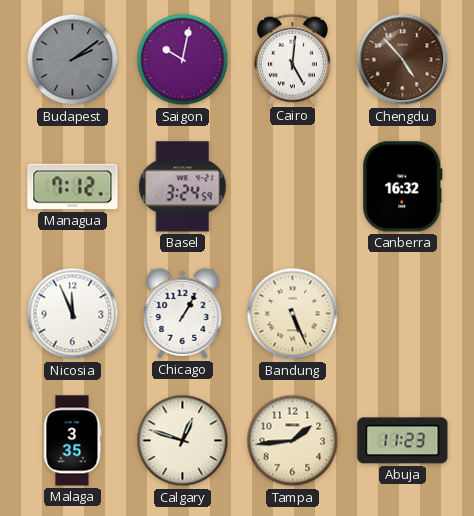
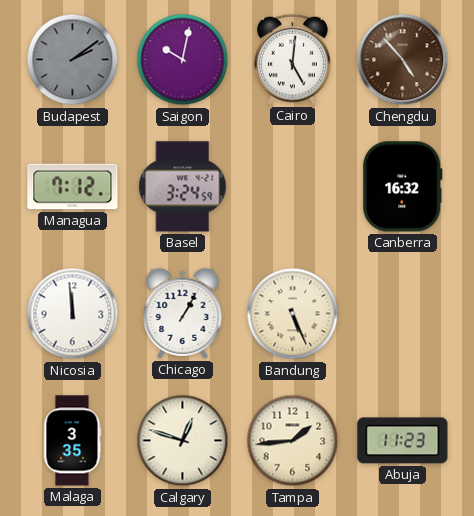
Nicosia: 11:56 -> 11:59
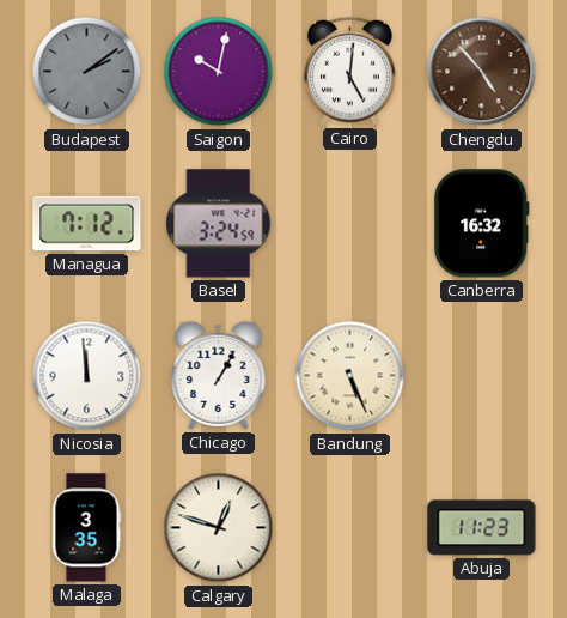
Tampa: 1:44 -> none
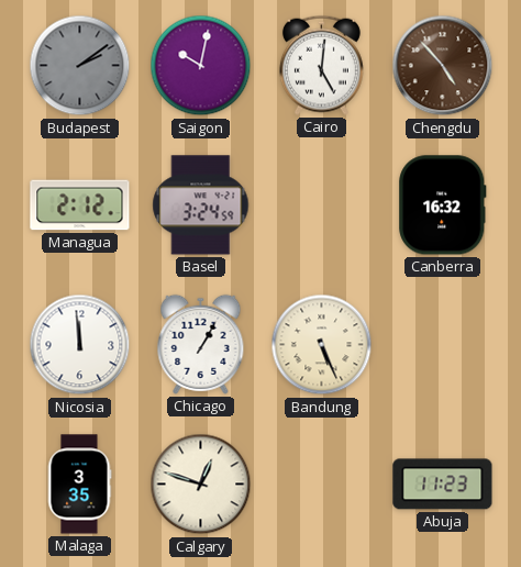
Managua: 7:12 -> 2:12
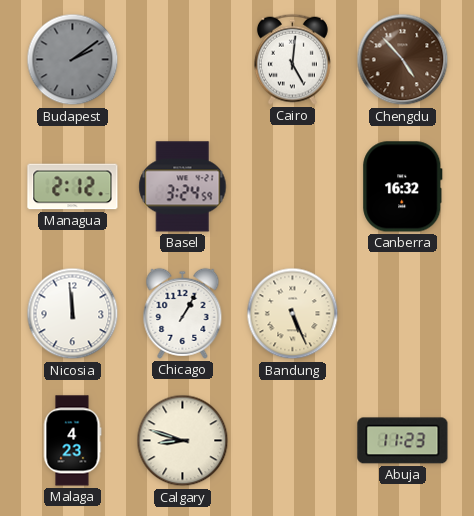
Saigon: 10:02 -> none
Malaga: 3:35 -> 4:23
Calgary: 12:48 -> 8:48
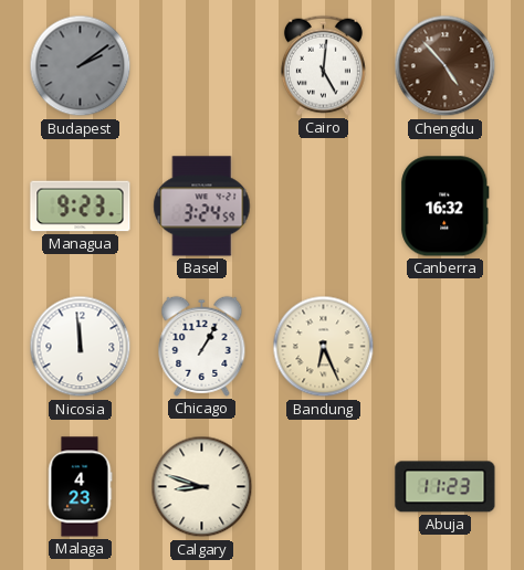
Managua: 2:12 -> 9:23
Bandung: 5:26 -> 6:26
